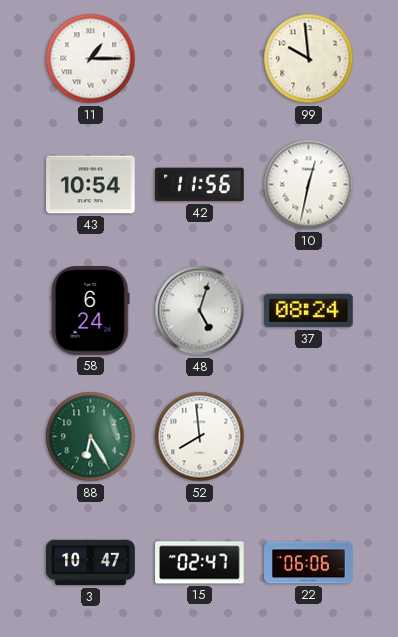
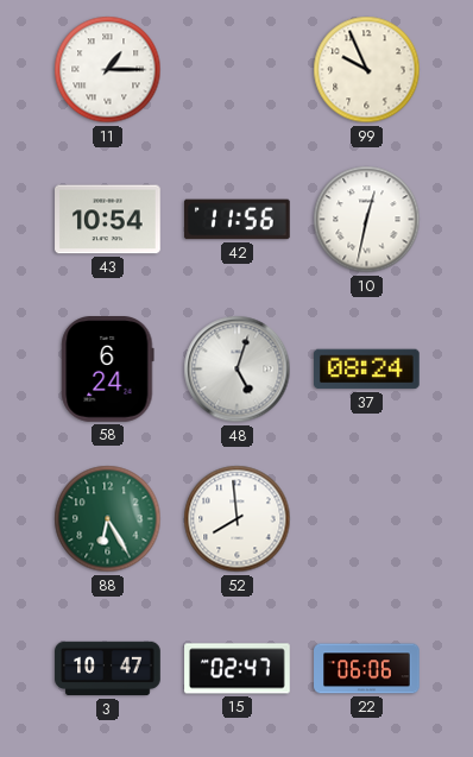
99: 9:59 -> 9:56
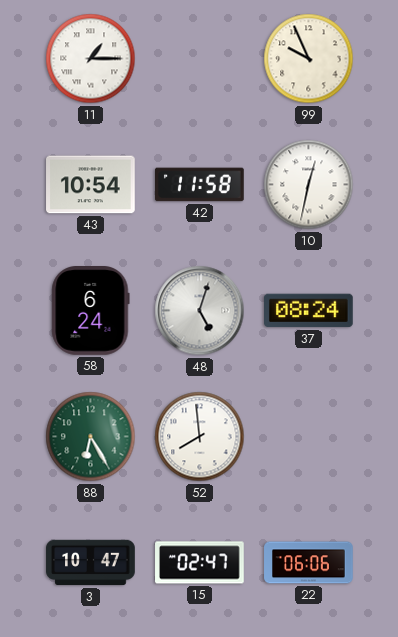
42: 11:56 -> 11:58
